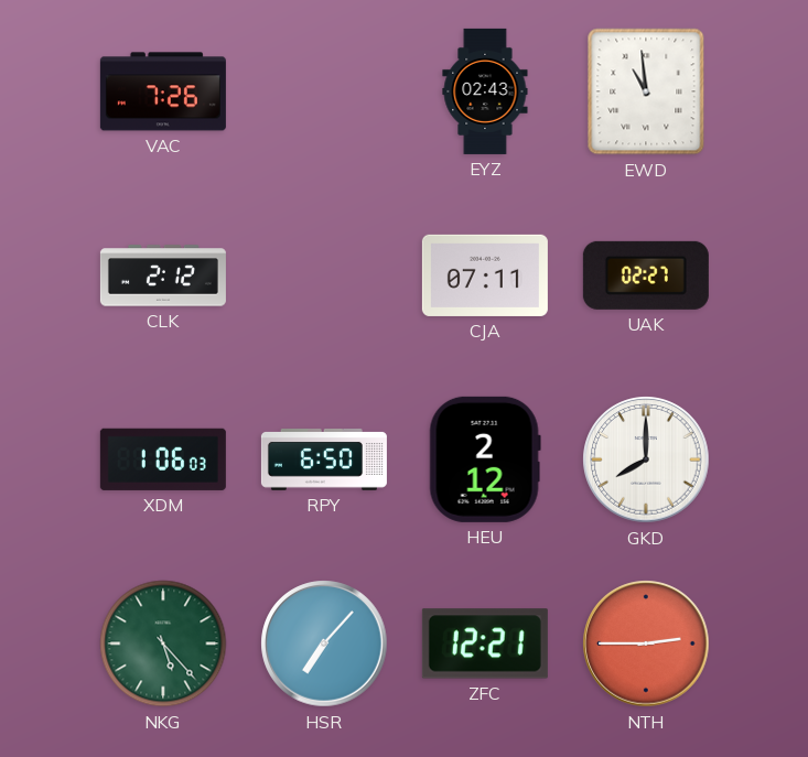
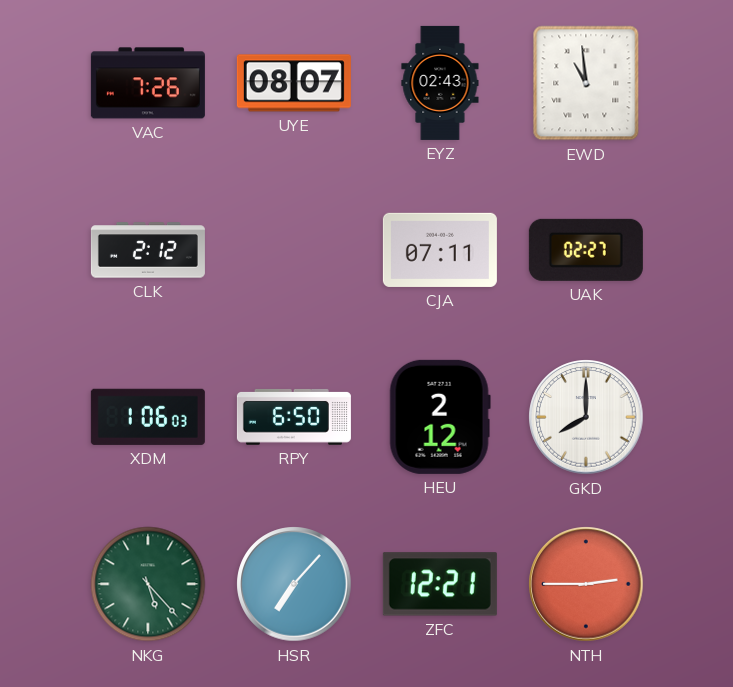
UYE: none -> 08:07
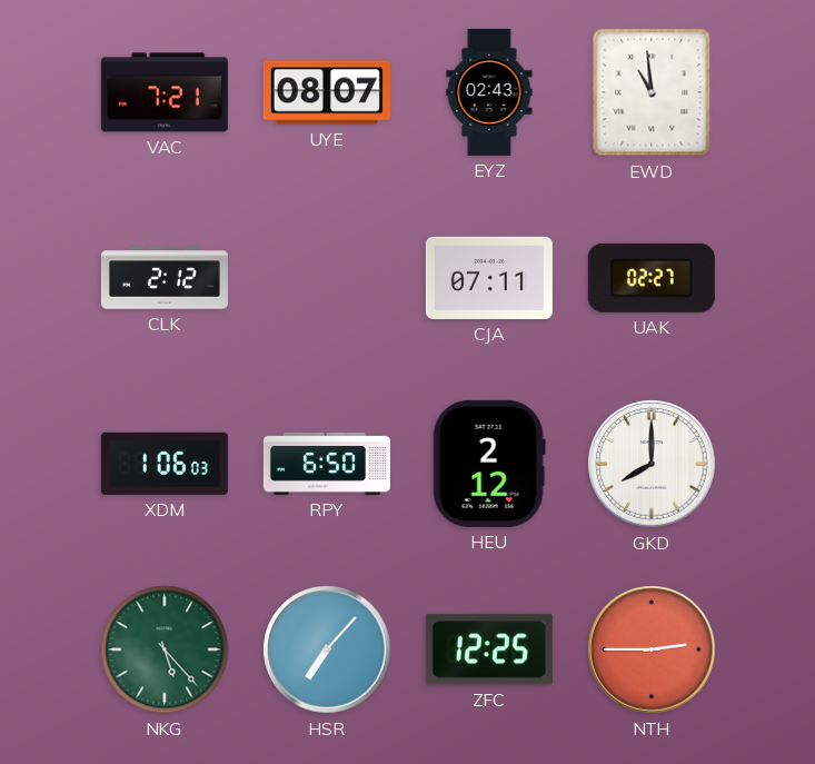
VAC: 7:26 -> 7:21
ZFC: 12:21 -> 12:25
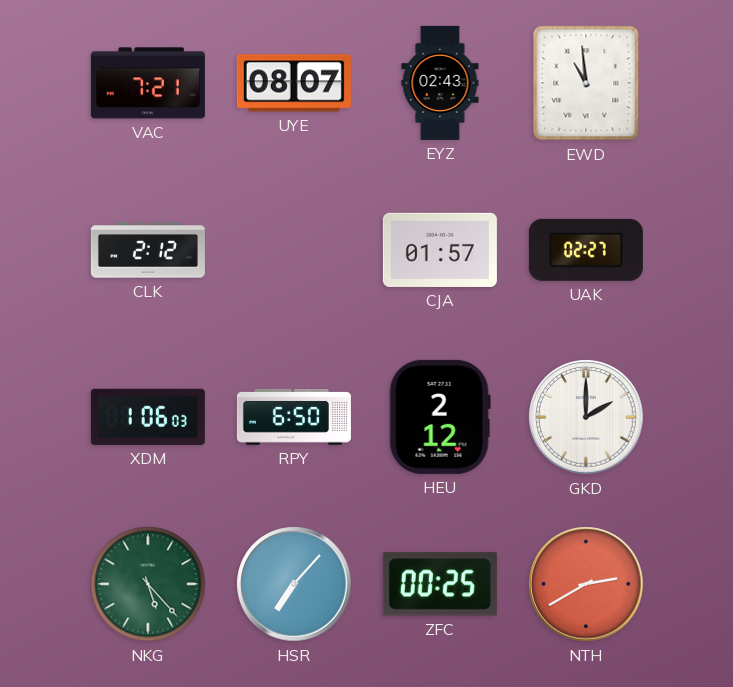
CJA: 07:11 -> 01:57
GKD: 8:00 -> 2:00
ZFC: 12:25 -> 00:25
NTH: 2:45 -> 2:40
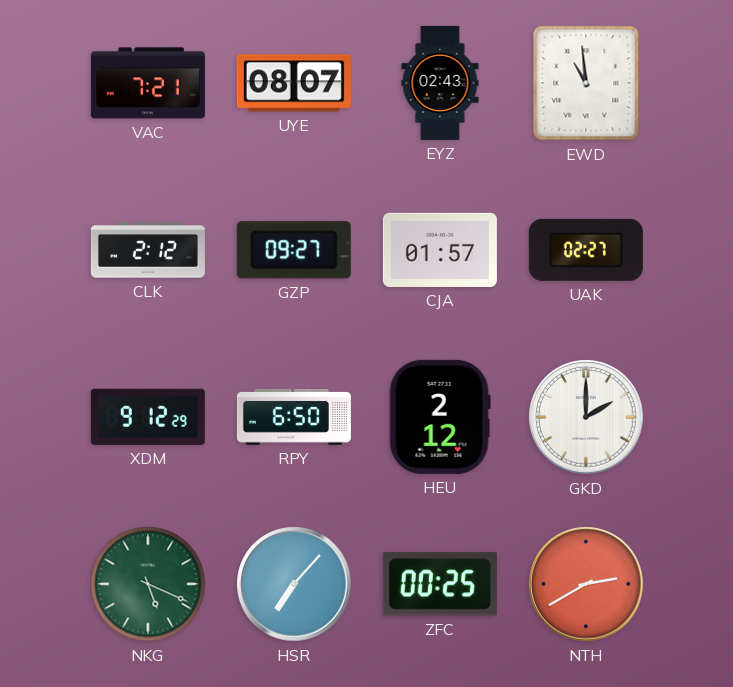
GZP: none -> 09:27
XDM: 1:06 -> 9:12
NKG: 5:23 -> 5:19
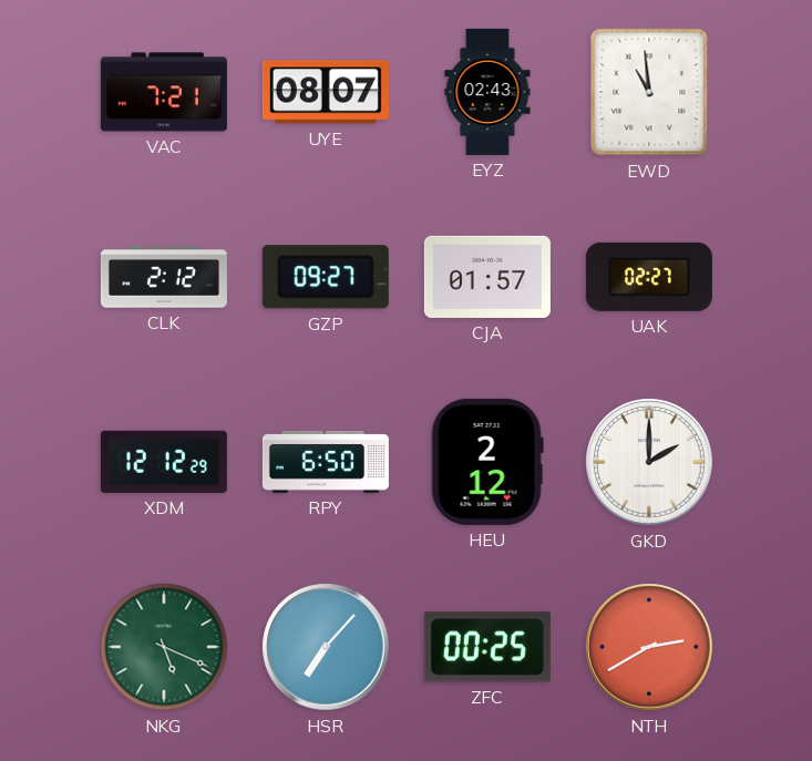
XDM: 9:12 -> 12:12
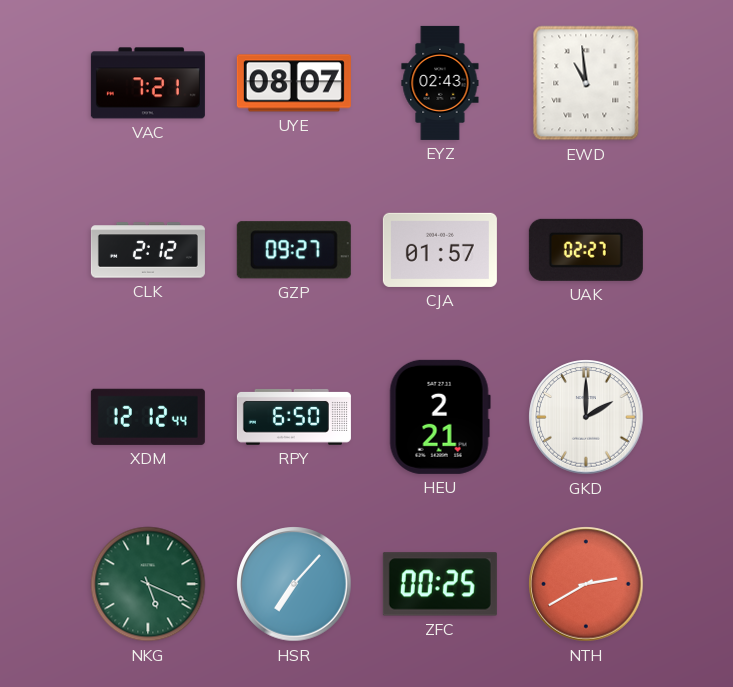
XDM: 12:12:29 -> 12:12:44
HEU: 2:12 -> 2:21
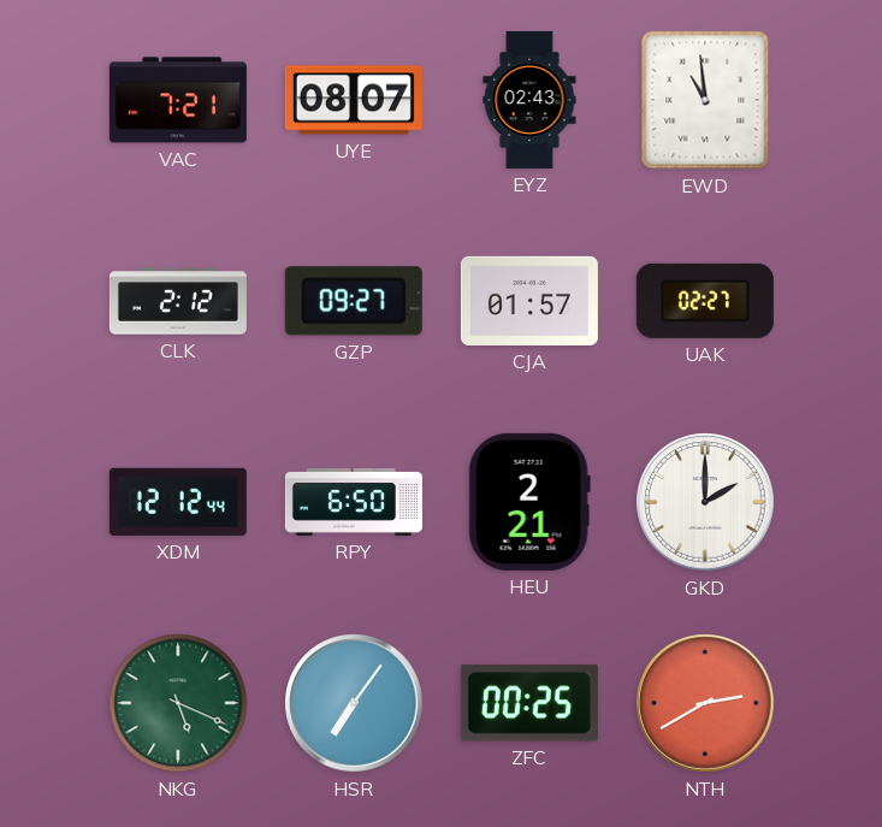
HSR: 7:07 -> 7:06
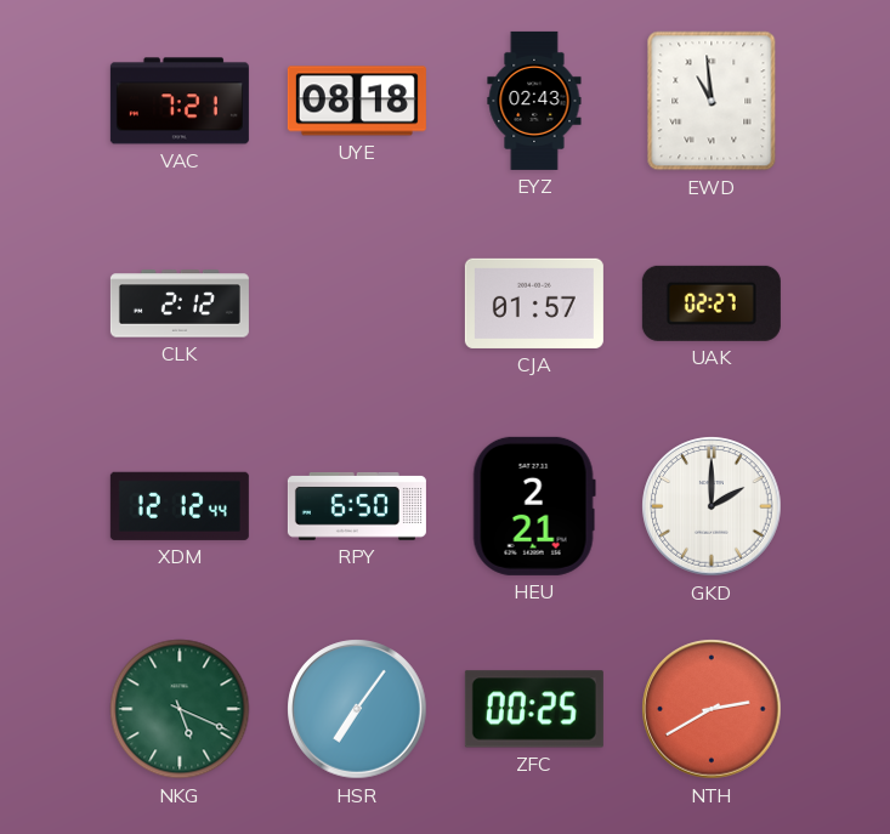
UYE: 08:07 -> 08:18
GZP: 09:27 -> none
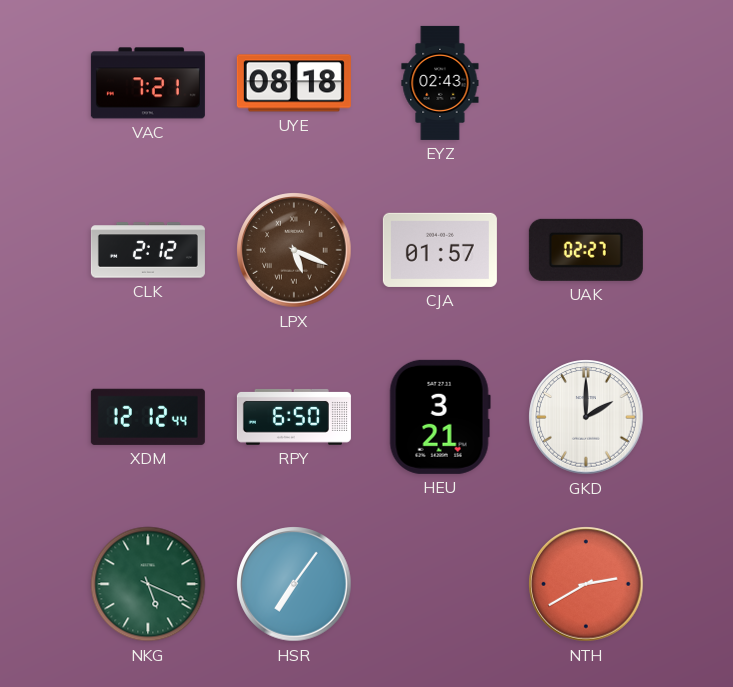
EWD: 10:59 -> none
LPX: none -> 5:19
HEU: 2:21 -> 3:21
ZFC: 00:25 -> none
